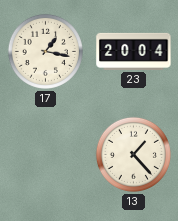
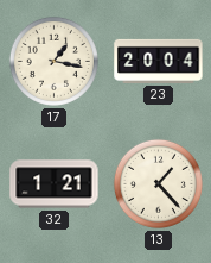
32: none -> 1:21
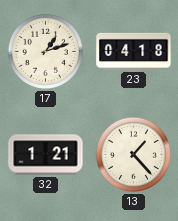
17: 1:17 -> 1:12
23: 20:04 -> 04:18
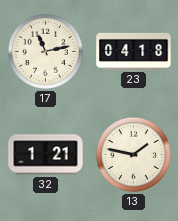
17: 1:12 -> 11:13
13: 1:23 -> 1:47
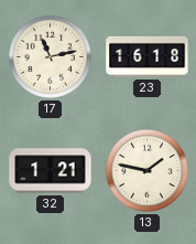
23: 04:18 -> 16:18
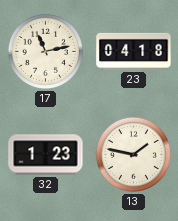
23: 16:18 -> 04:18
32: 1:21 -> 1:23
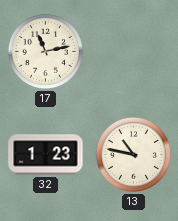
23: 04:18 -> none
13: 1:47 -> 10:47
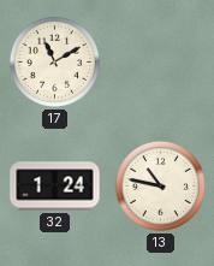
17: 11:13 -> 11:10
32: 1:23 -> 1:24
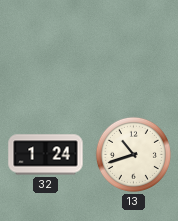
17: 11:10 -> none
13: 10:47 -> 10:42
